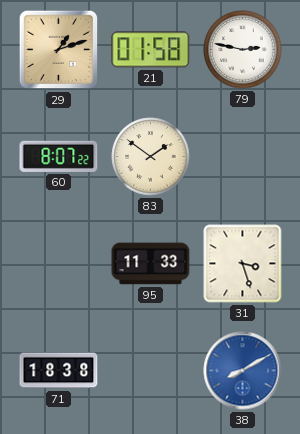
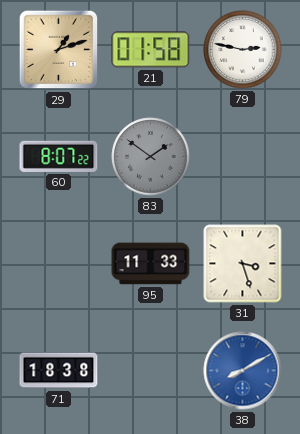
83 dial: cream -> grey
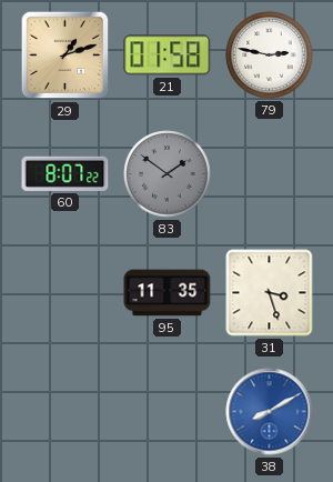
95: 11:33 -> 11:35
71: 18:38 -> none
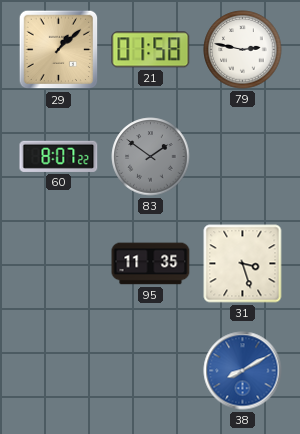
29: 1:12 -> 1:08
